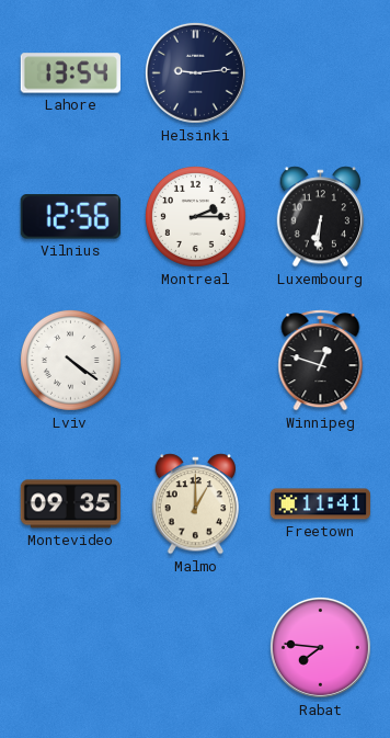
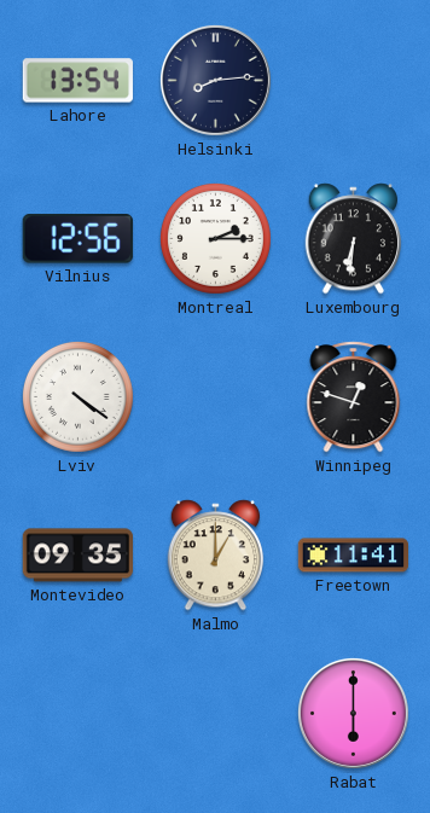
Helsinki: 9:14 -> 8:14
Rabat: 7:46 -> 6:00
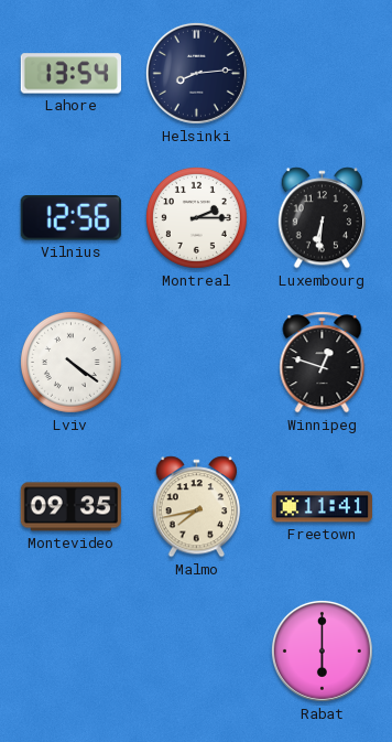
Malmo: 1:00 -> 7:43
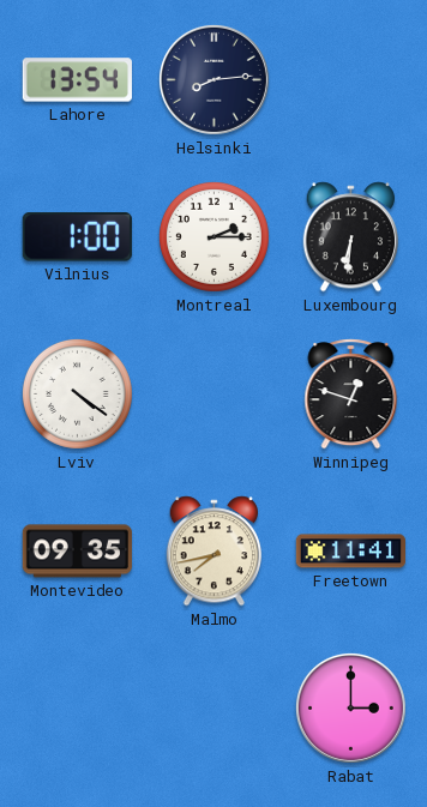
Vilnius: 12:56 -> 1:00
Rabat: 6:00 -> 3:00
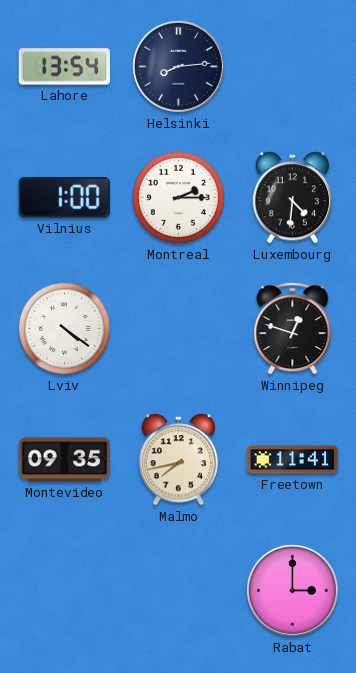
Luxembourg: 6:31 -> 4:31
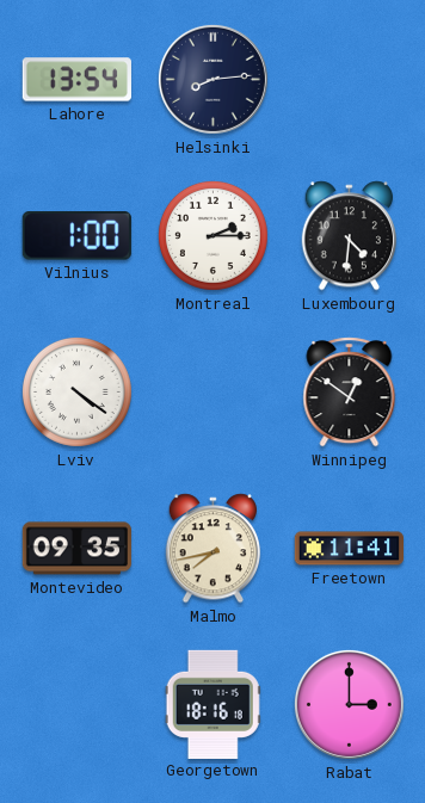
Winnipeg: 12:48 -> 12:51
Georgetown: none -> 18:16
